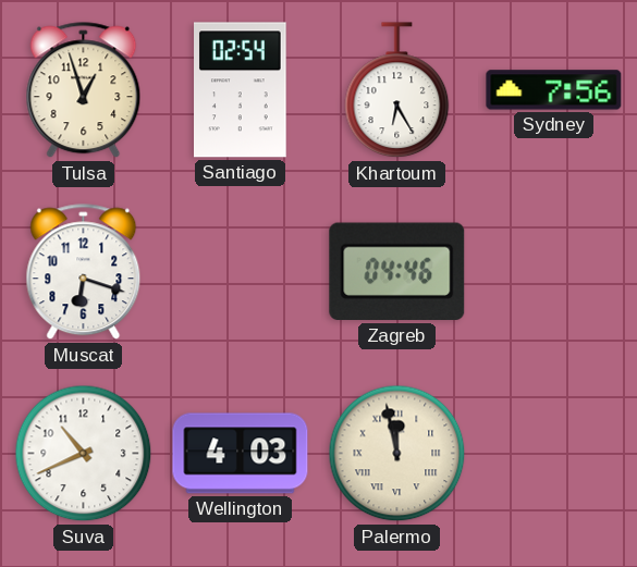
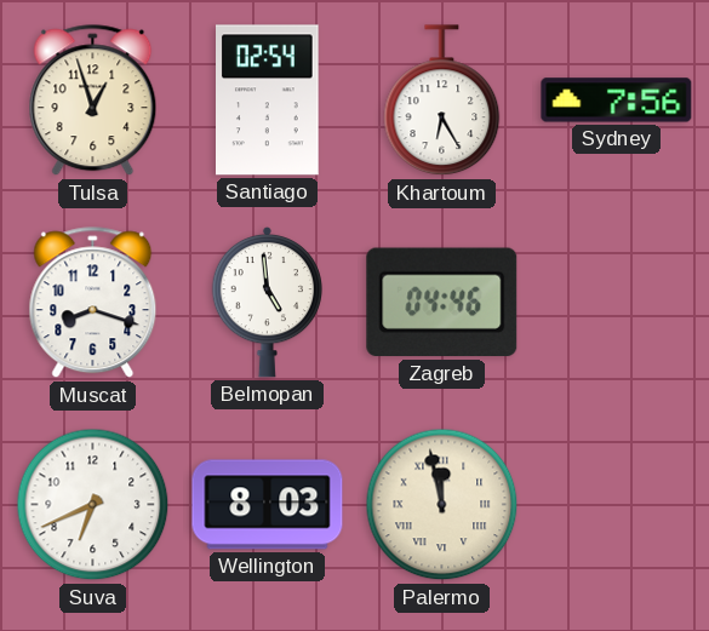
Muscat: 6:18 -> 8:18
Belmopan: none -> 4:59
Suva: 10:41 -> 6:41
Wellington: 4:03 -> 8:03
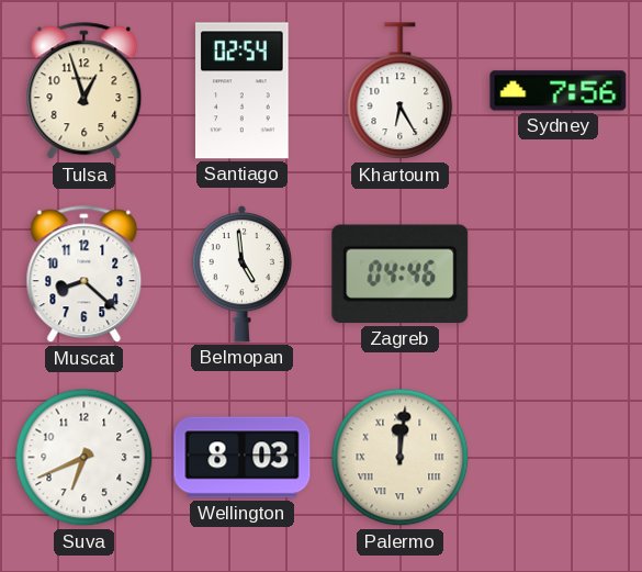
Muscat: 8:18 -> 8:22
Palermo: 11:58 -> 12:01
